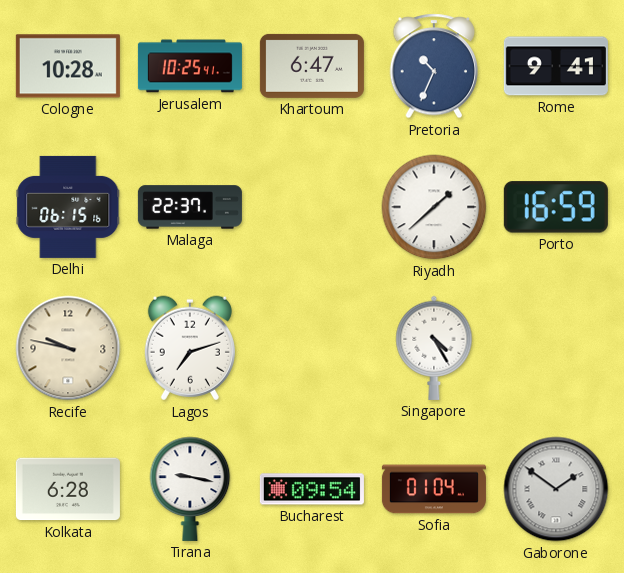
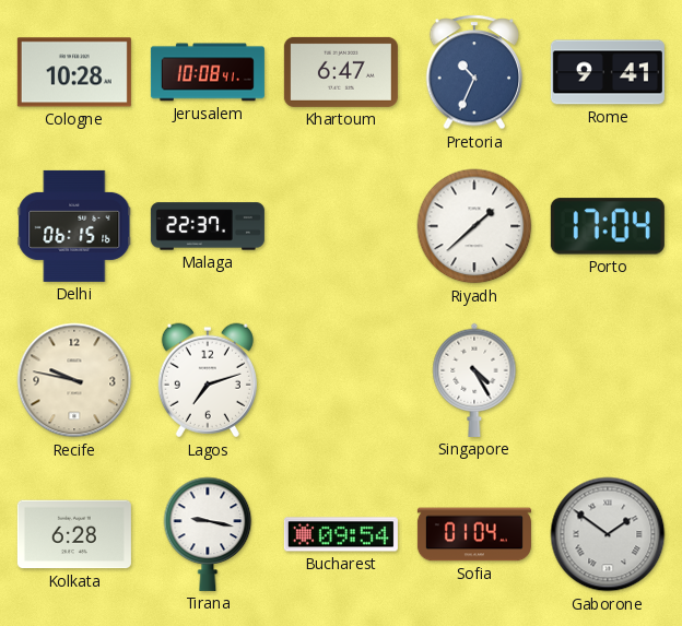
Jerusalem: 10:25 -> 10:08
Porto: 16:59 -> 17:04
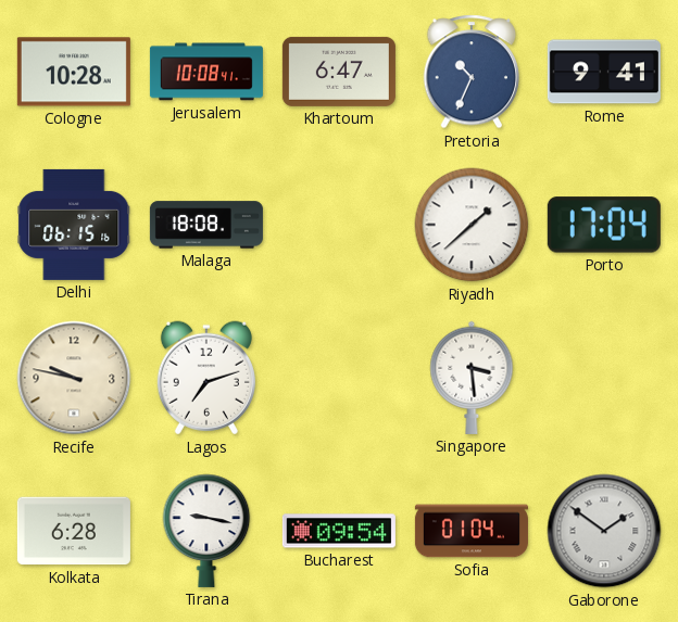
Malaga: 22:37 -> 18:08
Singapore: 4:25 -> 3:29
